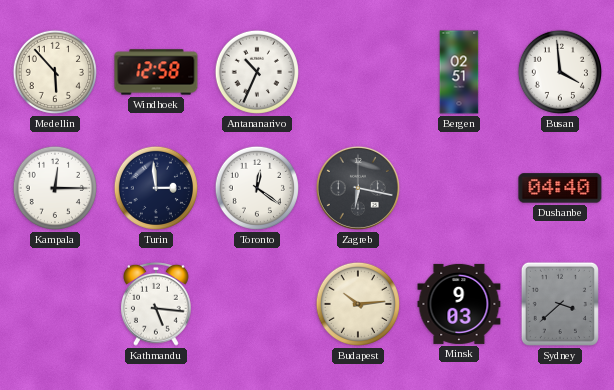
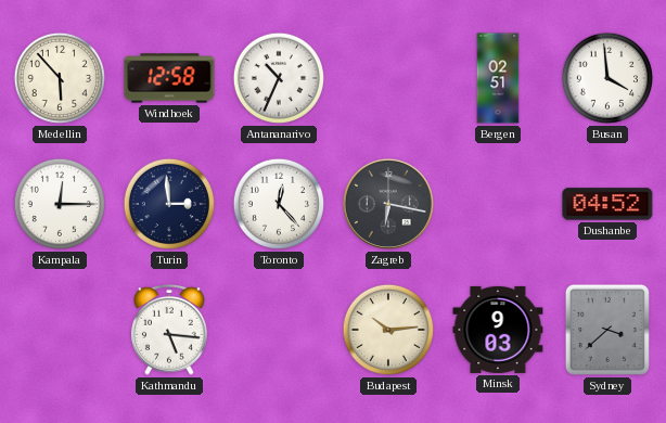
Toronto: 12:21 -> 12:23
Dushanbe: 04:40 -> 04:52
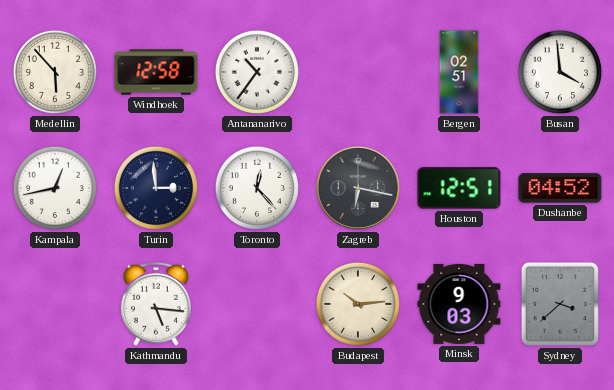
Antananarivo: 10:34 -> 10:36
Kampala: 12:15 -> 12:43
Houston: none -> 12:51
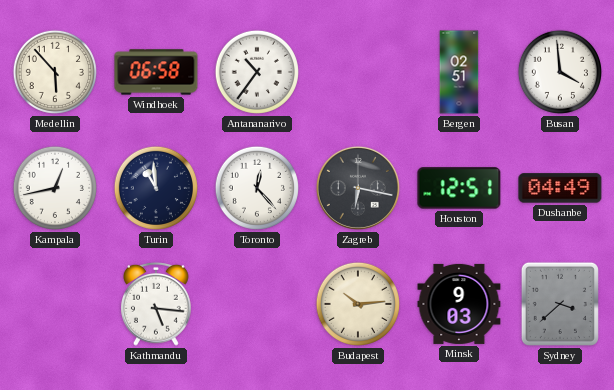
Windhoek: 12:58 -> 06:58
Turin: 2:59 -> 10:59
Dushanbe: 04:52 -> 04:49
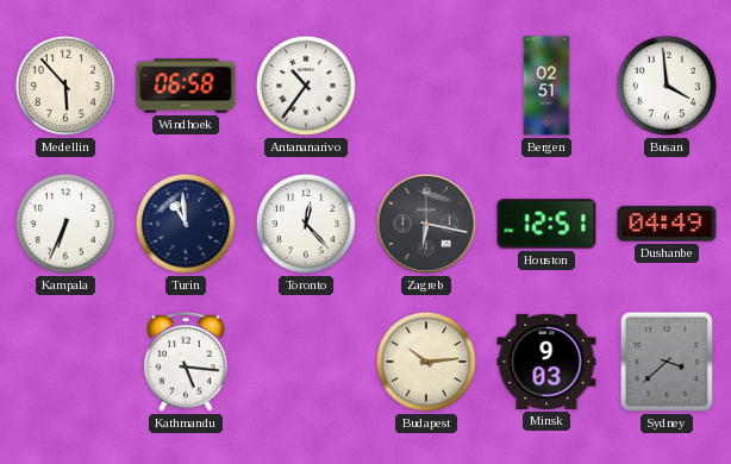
Kampala: 12:43 -> 6:34
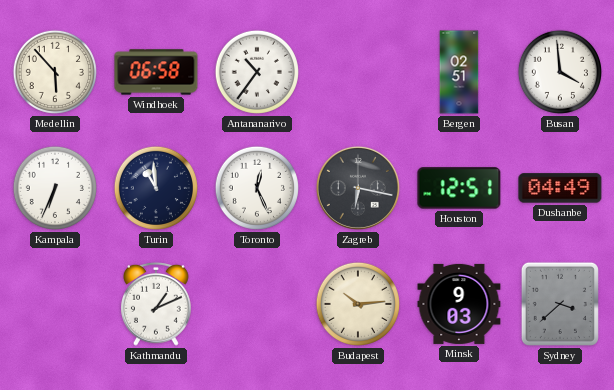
Toronto: 12:23 -> 12:26
Kathmandu: 5:16 -> 1:11
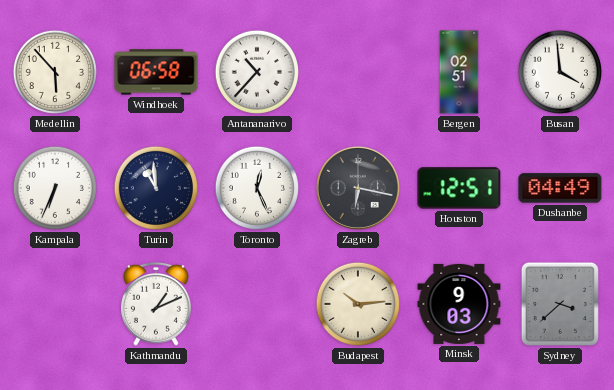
Antananarivo: 10:36 -> 10:37
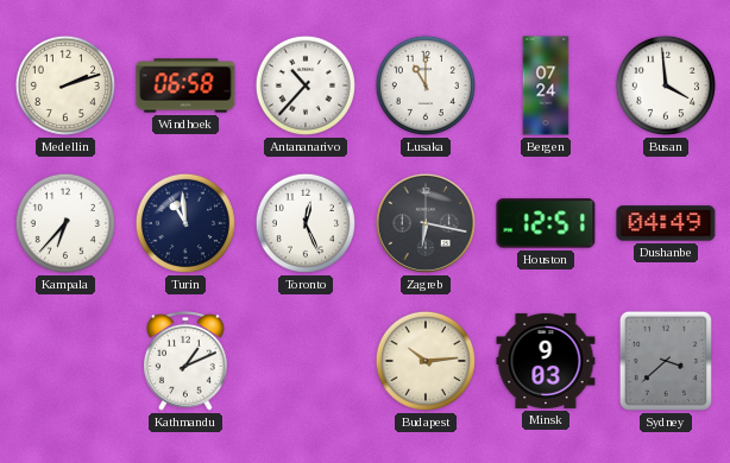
Medellin: 5:53 -> 2:12
Lusaka: none -> 11:00
Bergen: 02:51 -> 07:24
Kampala: 6:34 -> 6:37
